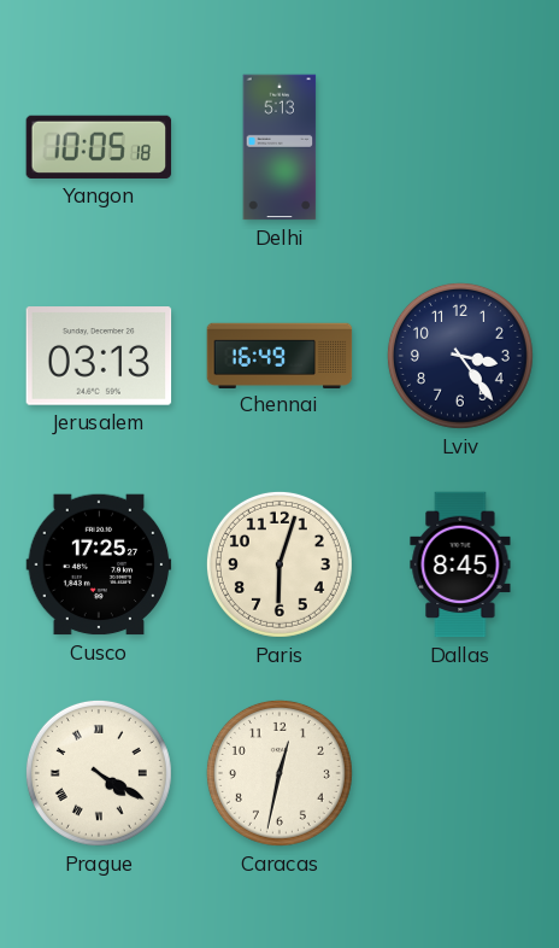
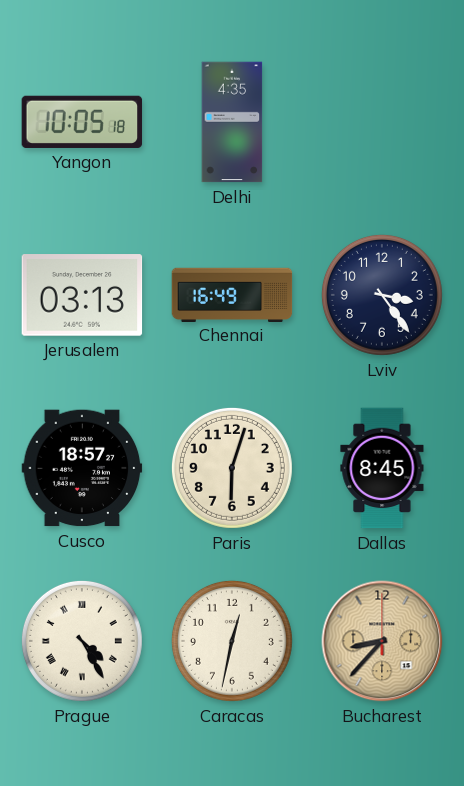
Delhi: 5:13 -> 4:35
Cusco: 17:25 -> 18:57
Prague: 4:20 -> 4:25
Bucharest: none -> 8:37
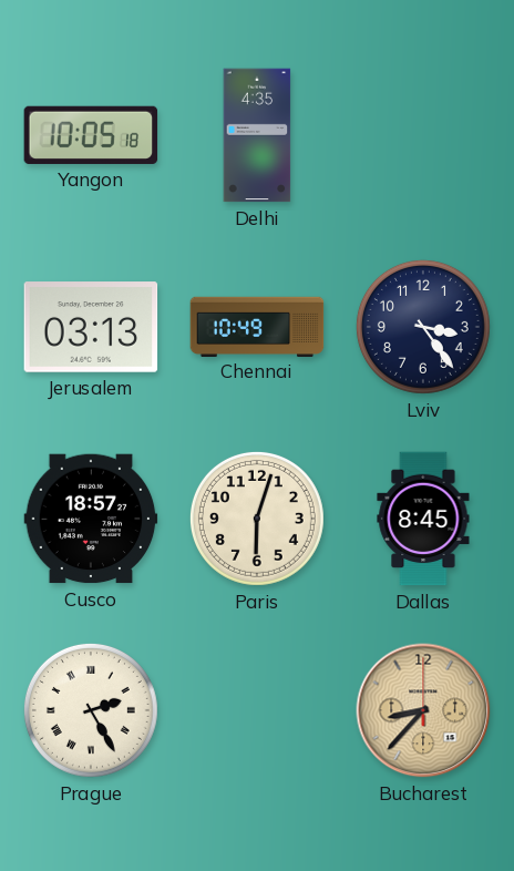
Chennai: 16:49 -> 10:49
Prague: 4:25 -> 2:25
Caracas: 12:32 -> none
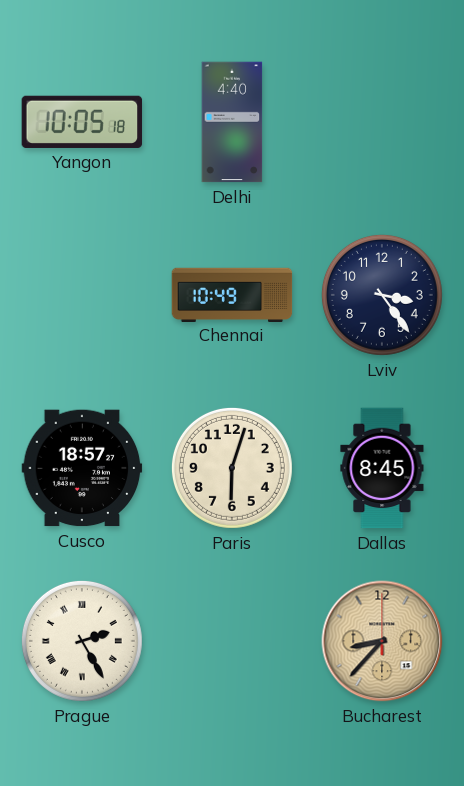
Delhi: 4:35 -> 4:40
Jerusalem: 03:13 -> none
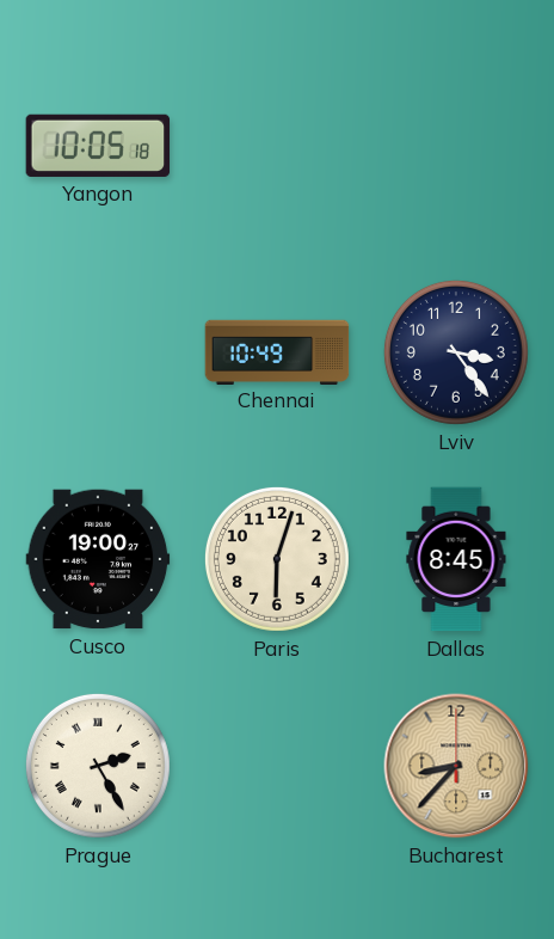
Delhi: 4:40 -> none
Cusco: 18:57 -> 19:00
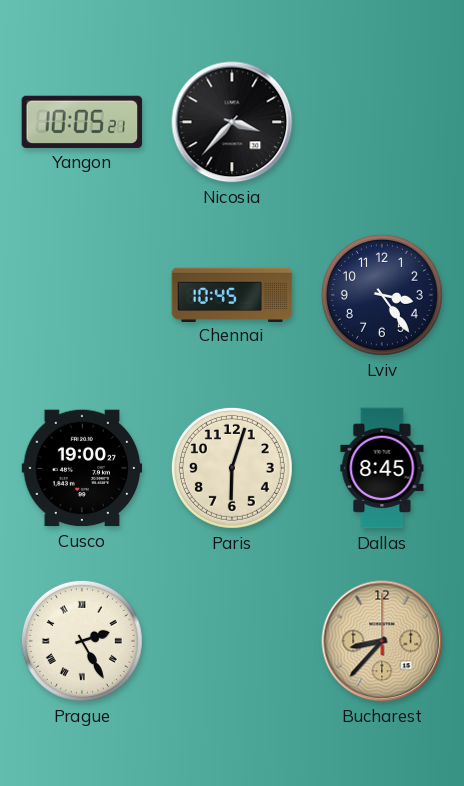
Yangon: 10:05:18 -> 10:05:21
Nicosia: none -> 3:37
Chennai: 10:49 -> 10:45
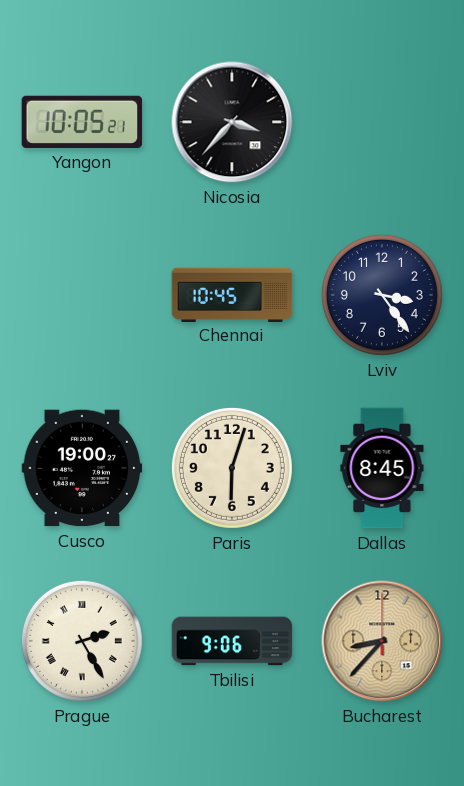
Tbilisi: none -> 9:06
